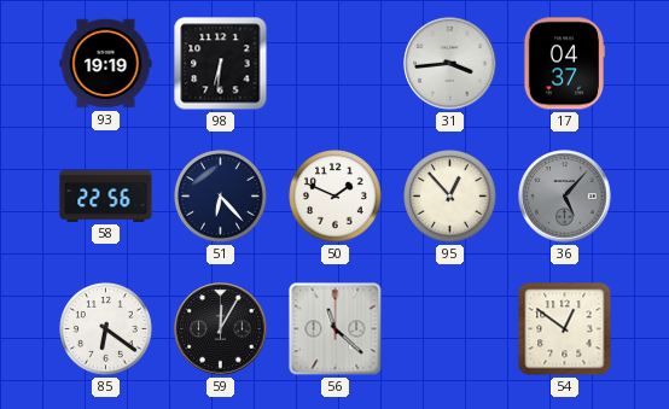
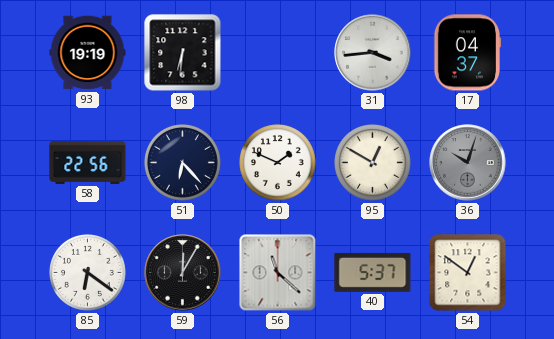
95: 12:53 -> 12:50
36: 5:07 -> 10:03
40: none -> 5:37
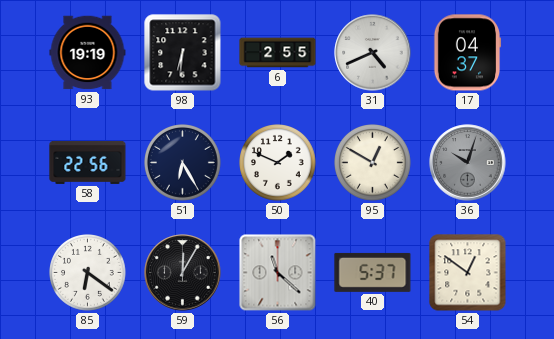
6: none -> 2:55
31: 3:44 -> 4:41
51: 6:23 -> 6:25
